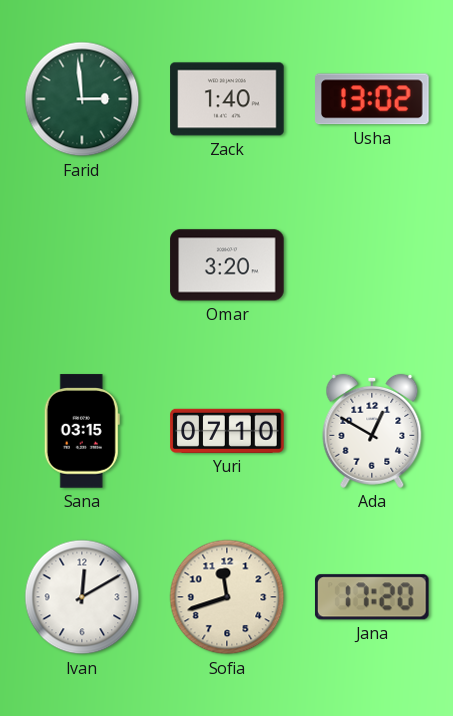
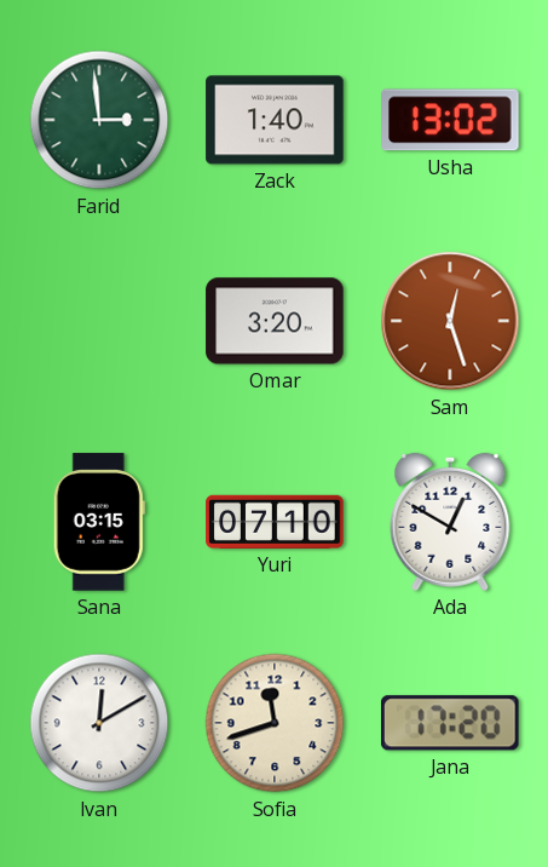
Sam: none -> 12:27
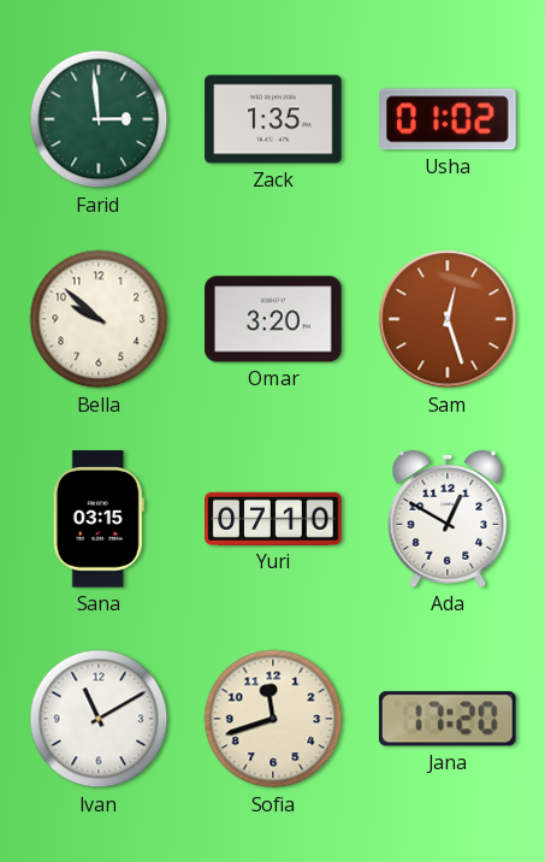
Zack: 1:40 -> 1:35
Usha: 13:02 -> 01:02
Bella: none -> 9:52
Ivan: 12:10 -> 11:10
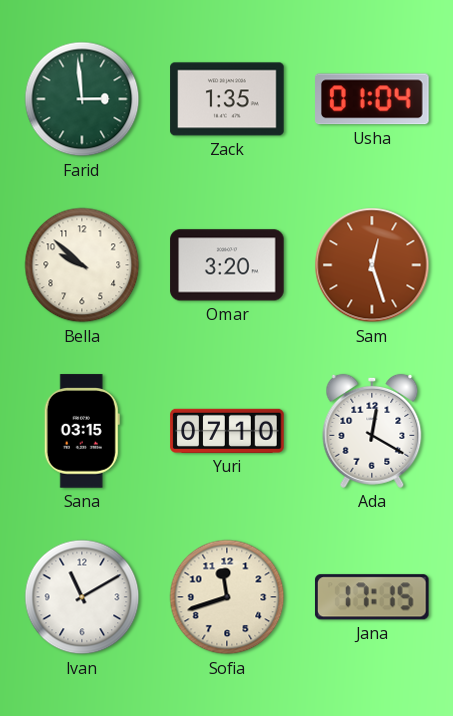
Usha: 01:02 -> 01:04
Ada: 12:50 -> 12:20
Jana: 17:20 -> 17:15
